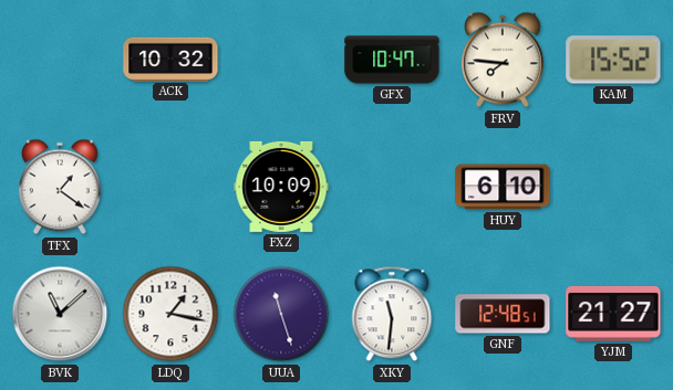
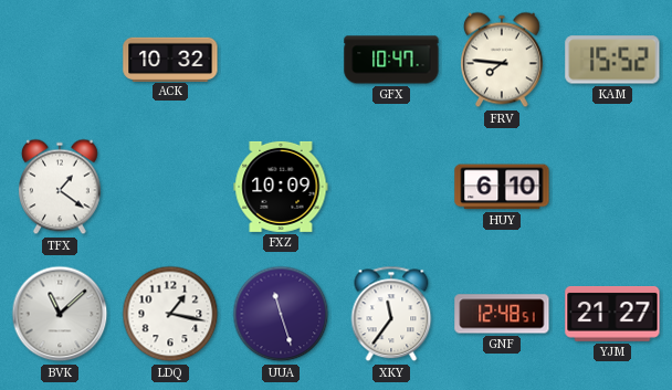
XKY: 11:31 -> 11:36
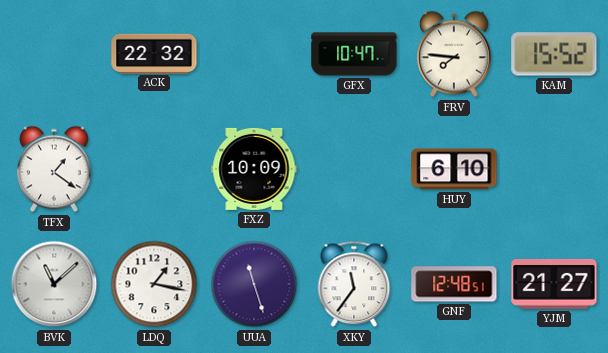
ACK: 10:32 -> 22:32
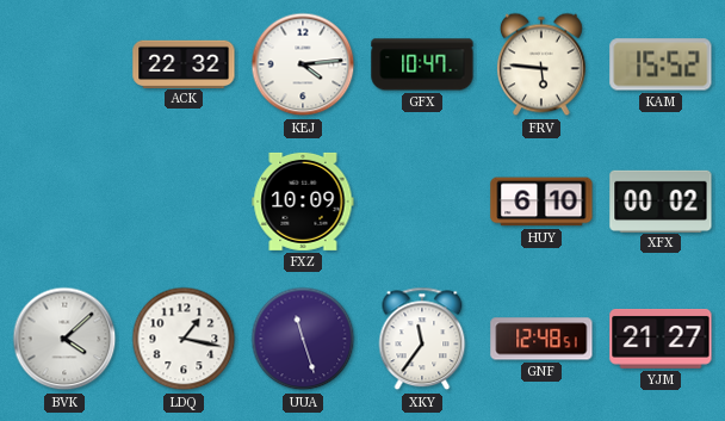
KEJ: none -> 4:14
FRV: 7:46 -> 5:46
TFX: 1:21 -> none
XFX: none -> 00:02
BVK: 11:08 -> 4:08
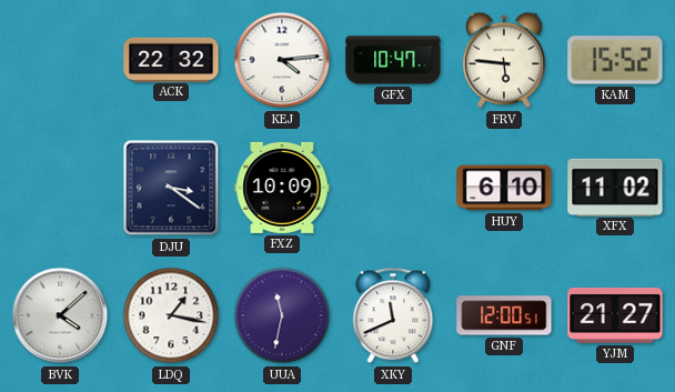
DJU: none -> 3:21
XFX: 00:02 -> 11:02
UUA: 11:27 -> 11:32
XKY: 11:36 -> 11:41
GNF: 12:48 -> 12:00
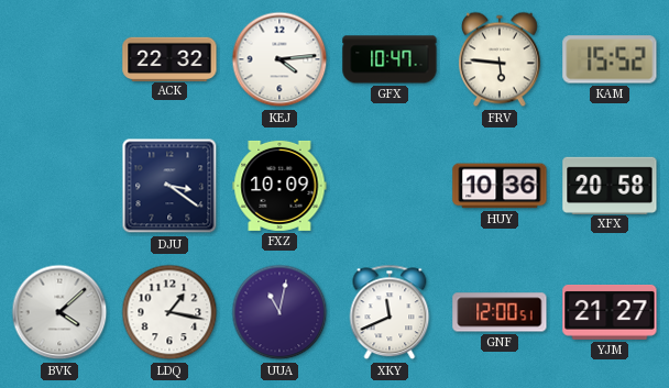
HUY: 6:10 -> 10:36
XFX: 11:02 -> 20:58
UUA: 11:32 -> 11:02
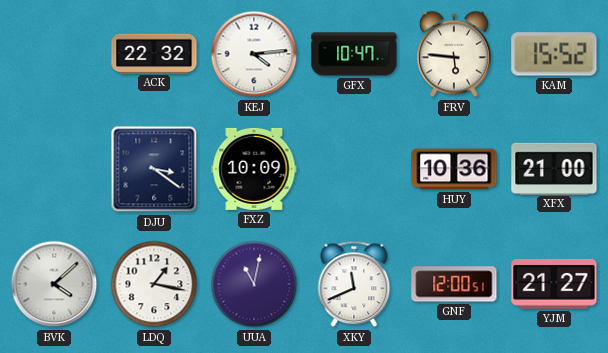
XFX: 20:58 -> 21:00
